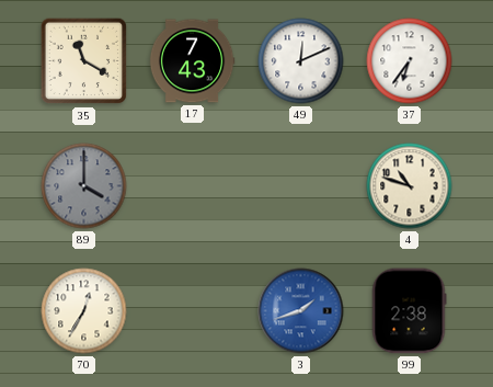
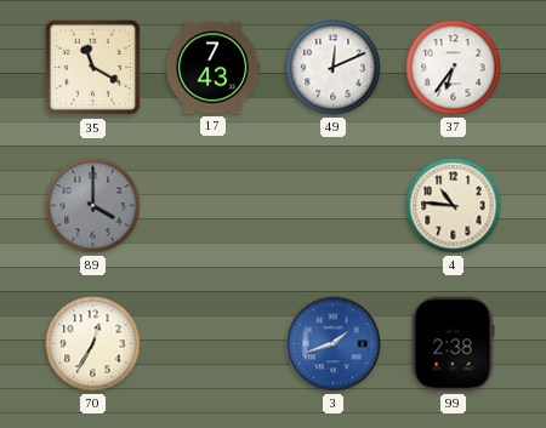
4: 10:48 -> 10:46
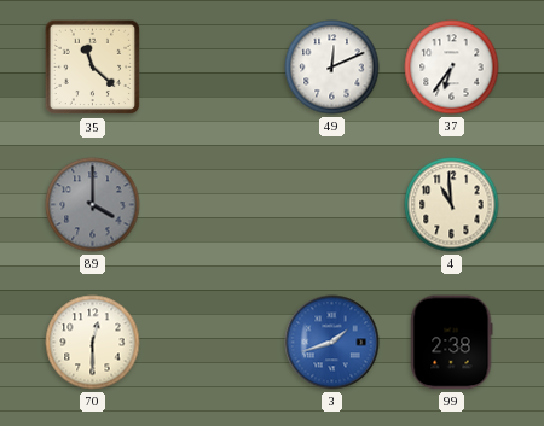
35: 11:20 -> 11:22
17: 7:43 -> none
4: 10:46 -> 10:59
70: 12:35 -> 12:30
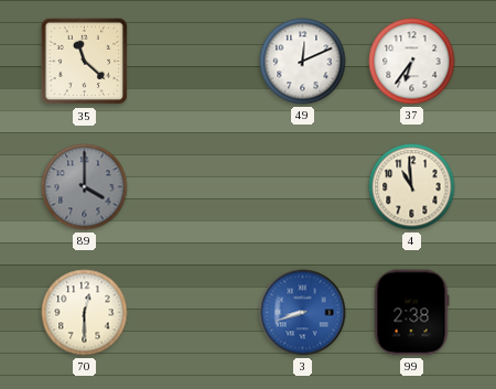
3: 1:42 -> 8:42
